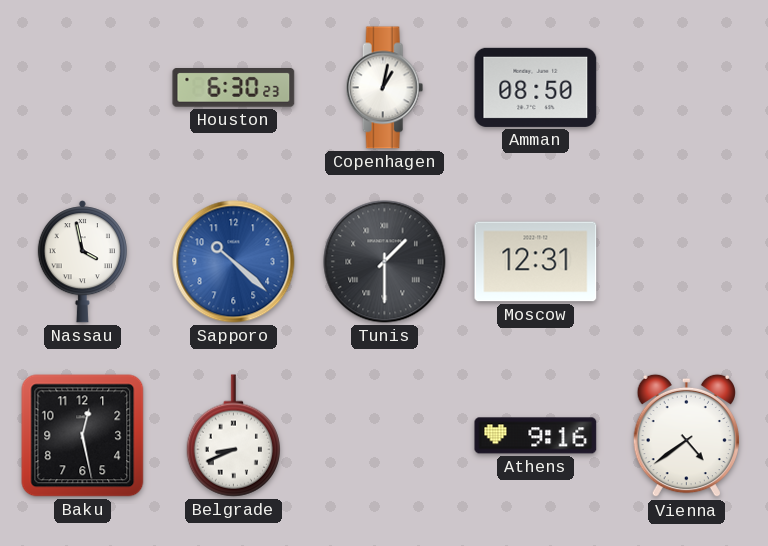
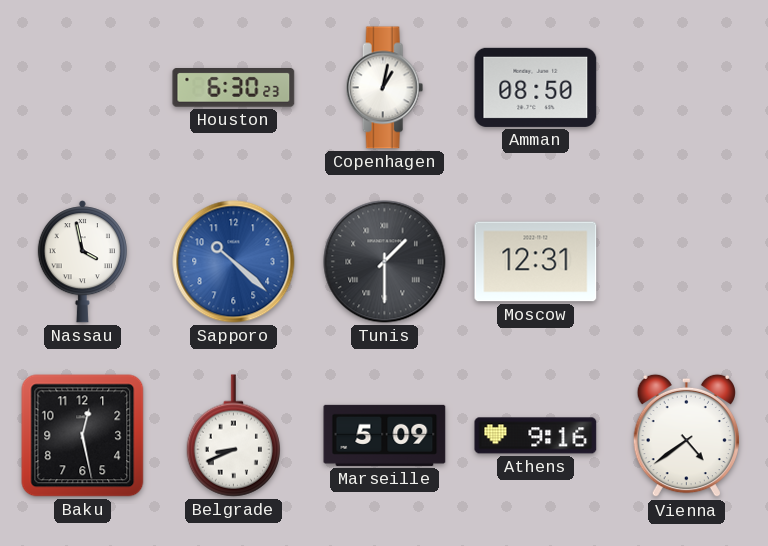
Marseille: none -> 5:09
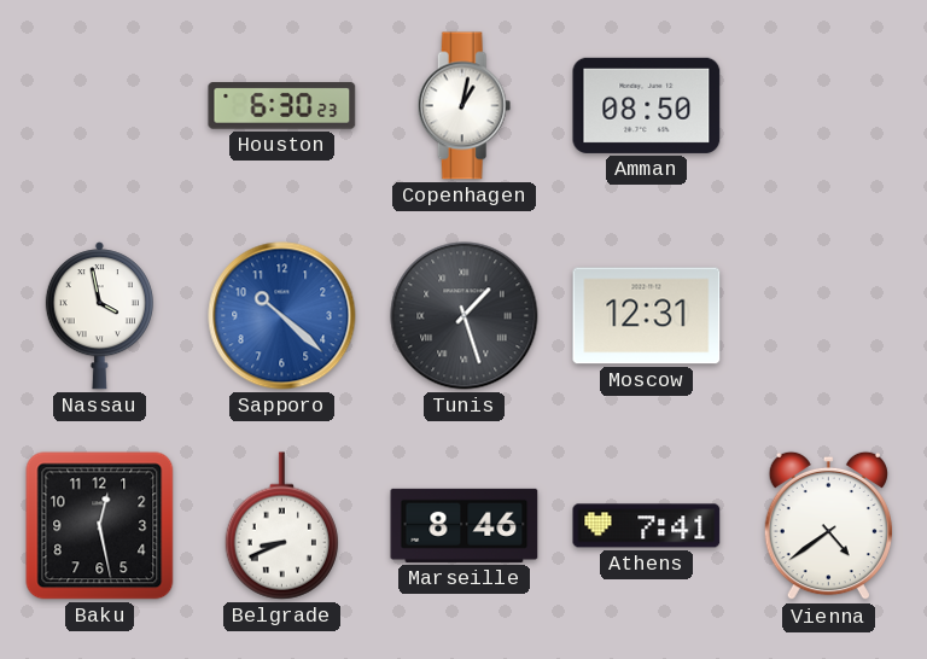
Tunis: 1:30 -> 1:27
Marseille: 5:09 -> 8:46
Athens: 9:16 -> 7:41
